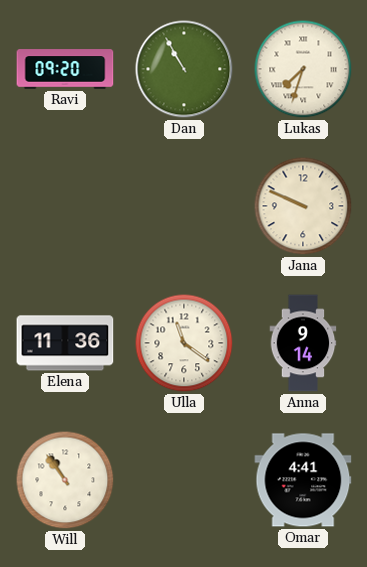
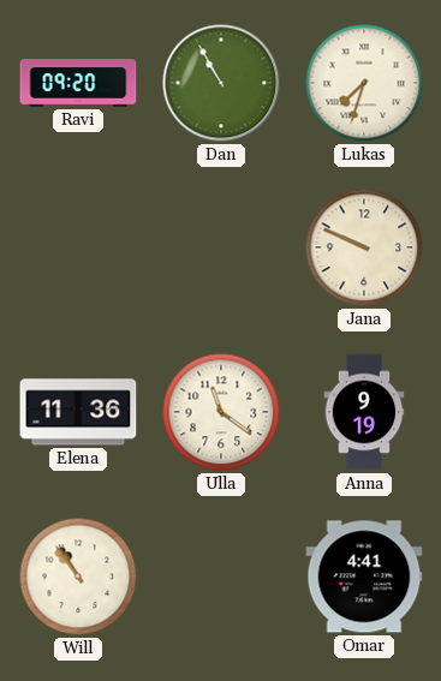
Anna: 9:14 -> 9:19
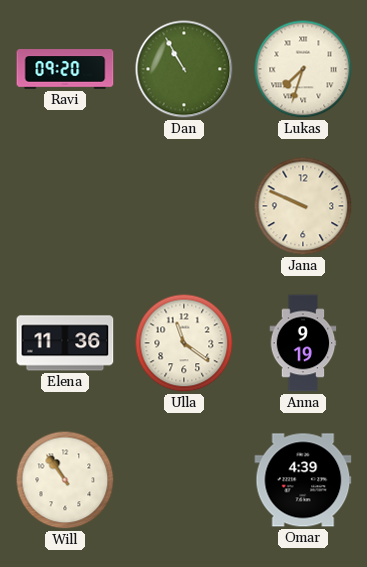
Omar: 4:41 -> 4:39
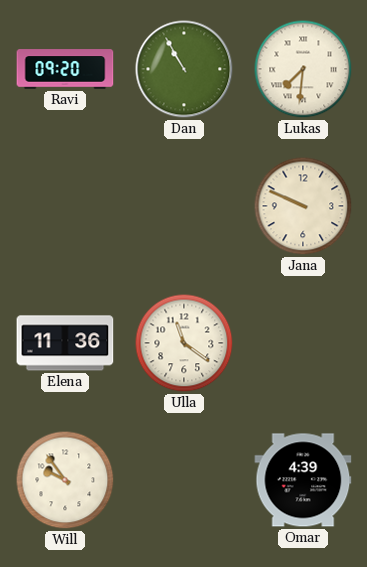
Lukas: 7:33 -> 7:31
Anna: 9:19 -> none
Will: 10:54 -> 9:54
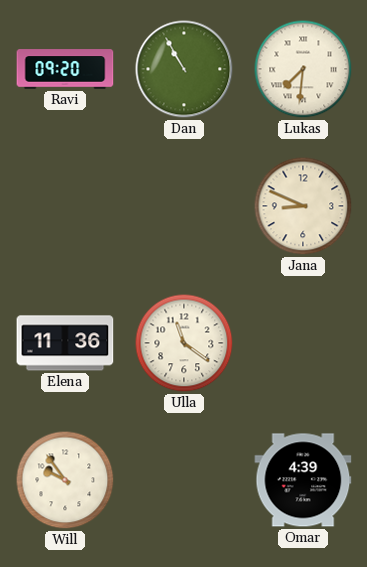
Jana: 9:49 -> 8:49
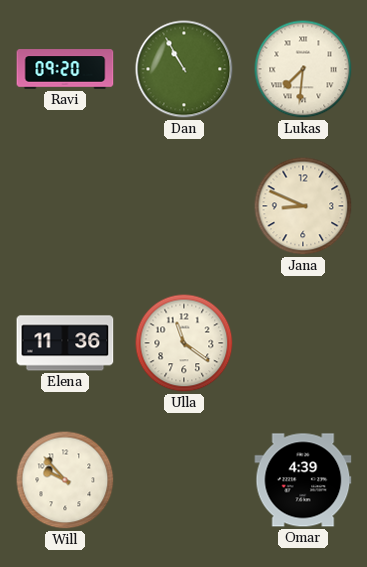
Will: 9:54 -> 9:53
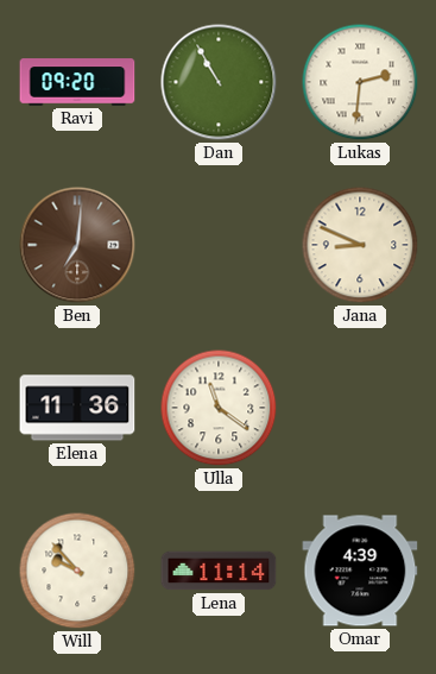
Lukas: 7:31 -> 2:31
Ben: none -> 7:01
Lena: none -> 11:14
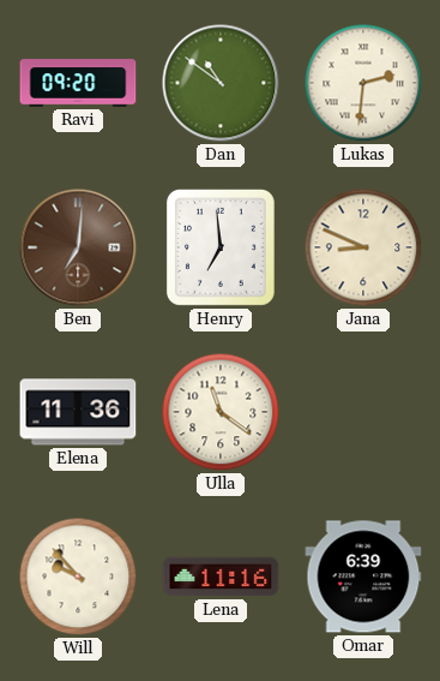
Dan: 10:55 -> 10:51
Henry: none -> 6:59
Lena: 11:14 -> 11:16
Omar: 4:39 -> 6:39
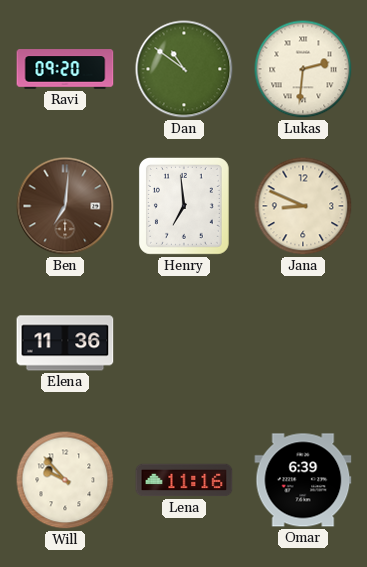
Ulla: 11:21 -> none
